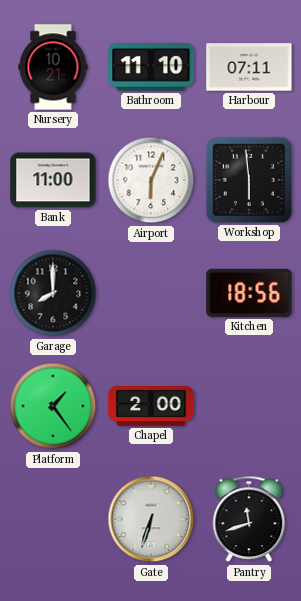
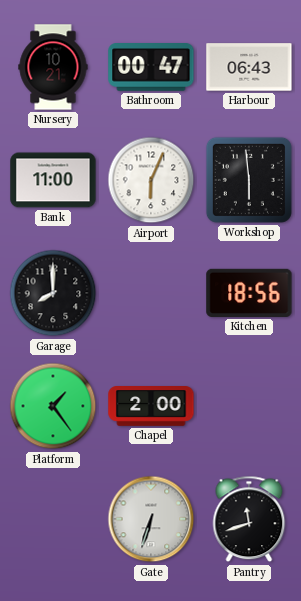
Bathroom: 11:10 -> 00:47
Harbour: 07:11 -> 06:43
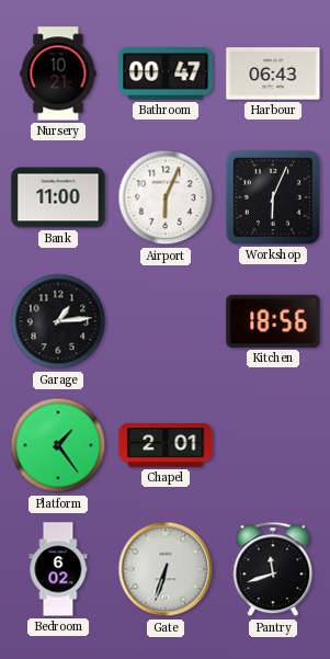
Workshop: 5:59 -> 6:04
Garage: 8:00 -> 1:14
Chapel: 2:00 -> 2:01
Bedroom: none -> 6:02
